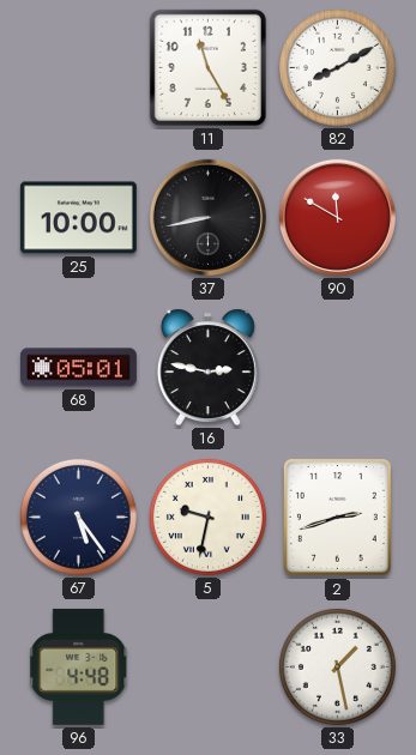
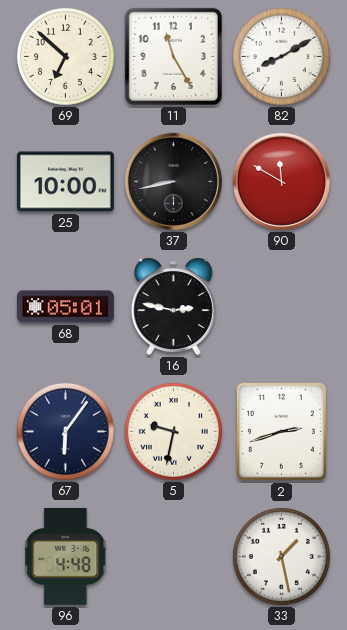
69: none -> 6:52
67: 5:24 -> 6:06
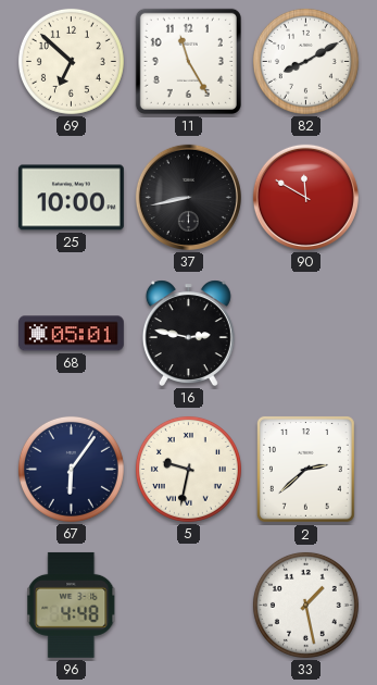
2: 2:42 -> 2:38
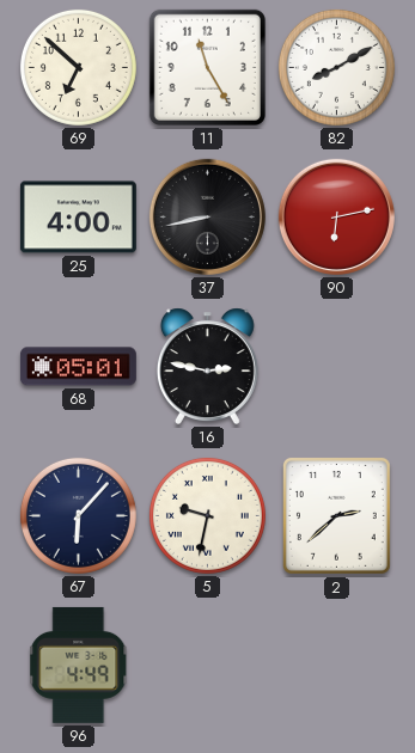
25: 10:00 -> 4:00
90: 11:50 -> 6:13
67: 6:06 -> 6:07
96: 4:48 -> 4:49
33: 1:28 -> none
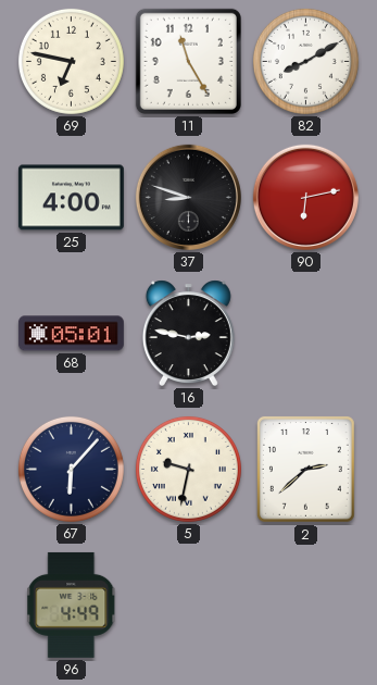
69: 6:52 -> 6:47
37: 8:43 -> 8:48
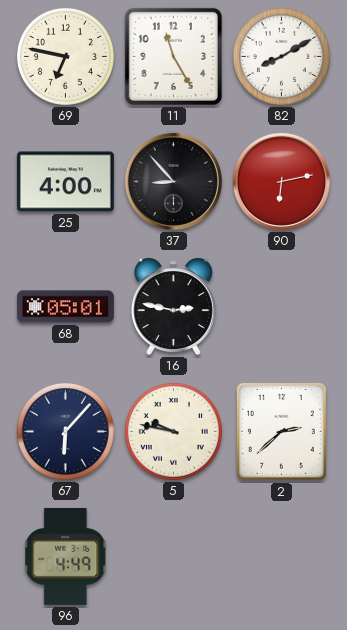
37: 8:48 -> 8:53
5: 9:32 -> 9:47
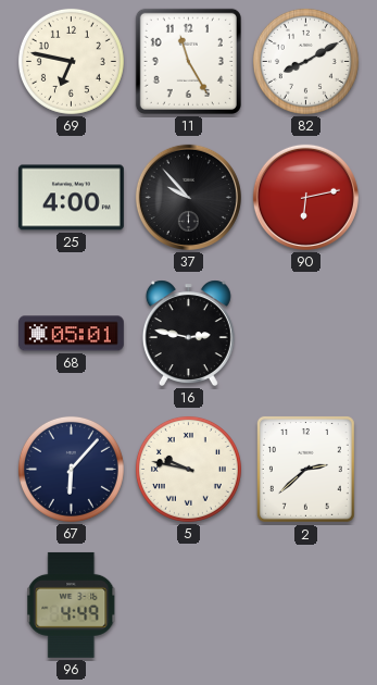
37: 8:53 -> 9:53
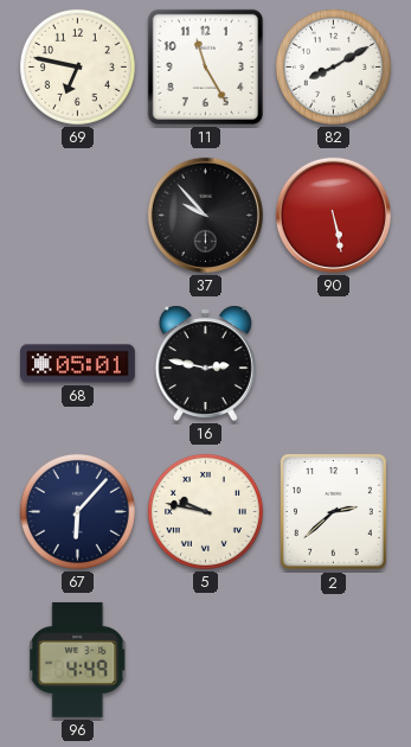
25: 4:00 -> none
90: 6:13 -> 5:28
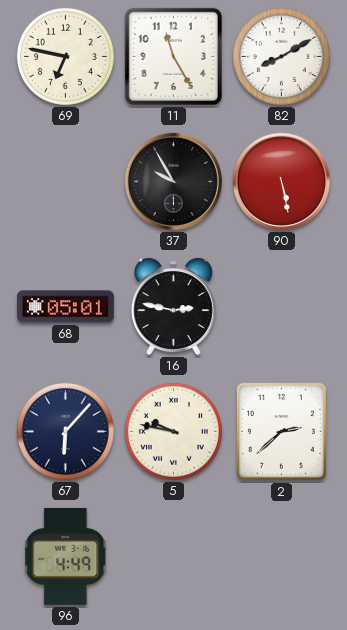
37: 9:53 -> 9:55
